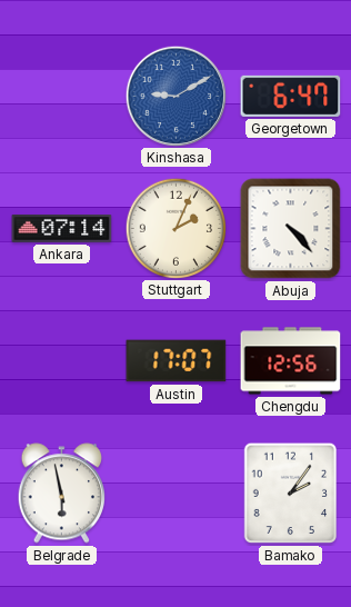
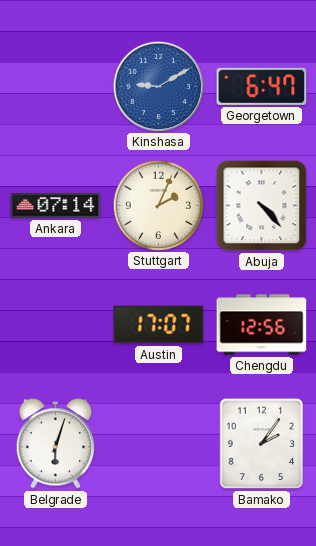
Belgrade: 5:58 -> 6:03
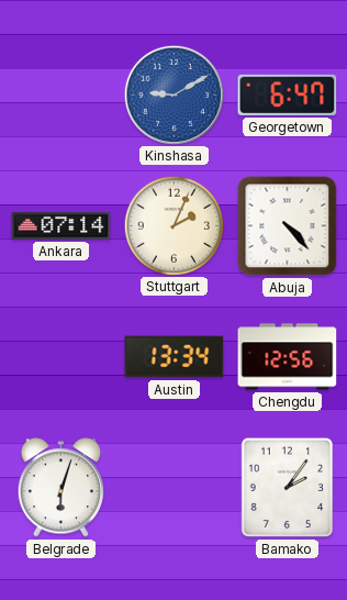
Austin: 17:07 -> 13:34
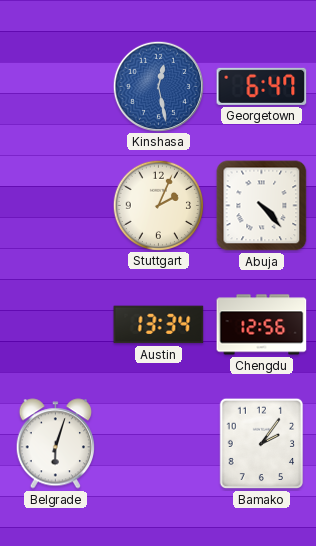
Kinshasa: 9:10 -> 12:28
Ankara: 07:14 -> none
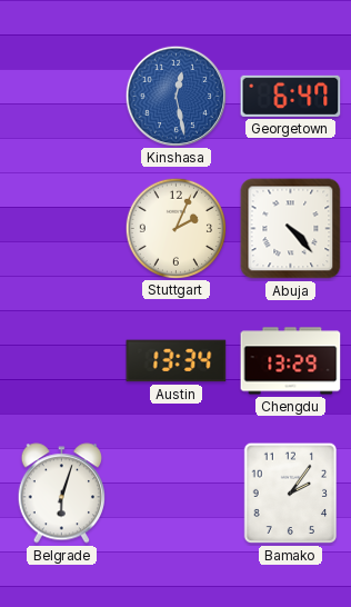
Chengdu: 12:56 -> 13:29
